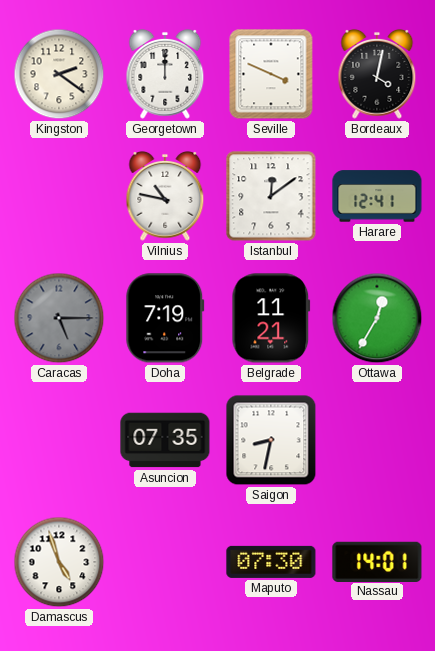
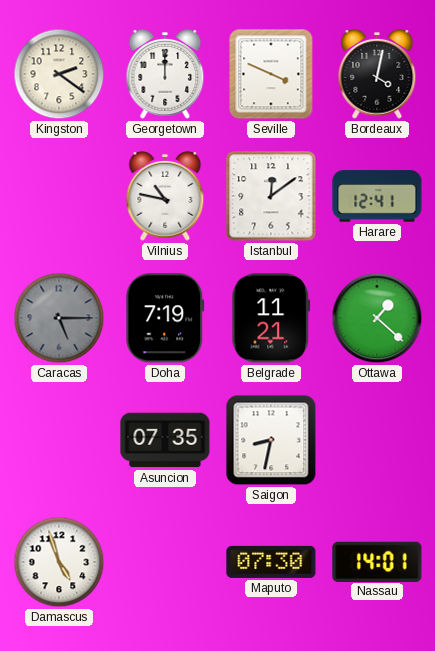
Ottawa: 12:35 -> 1:22
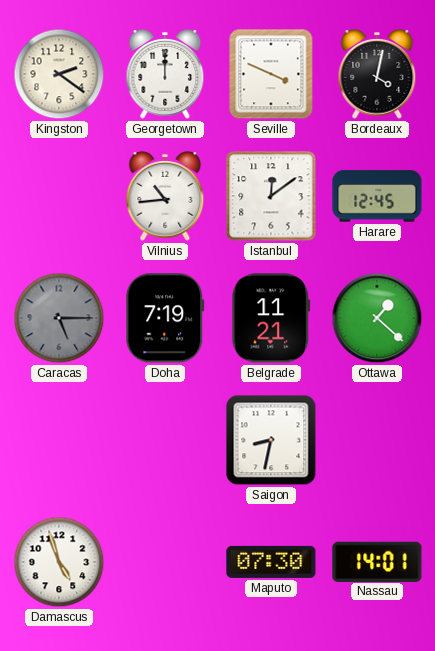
Vilnius: 10:47 -> 10:44
Harare: 12:41 -> 12:45
Asuncion: 07:35 -> none
